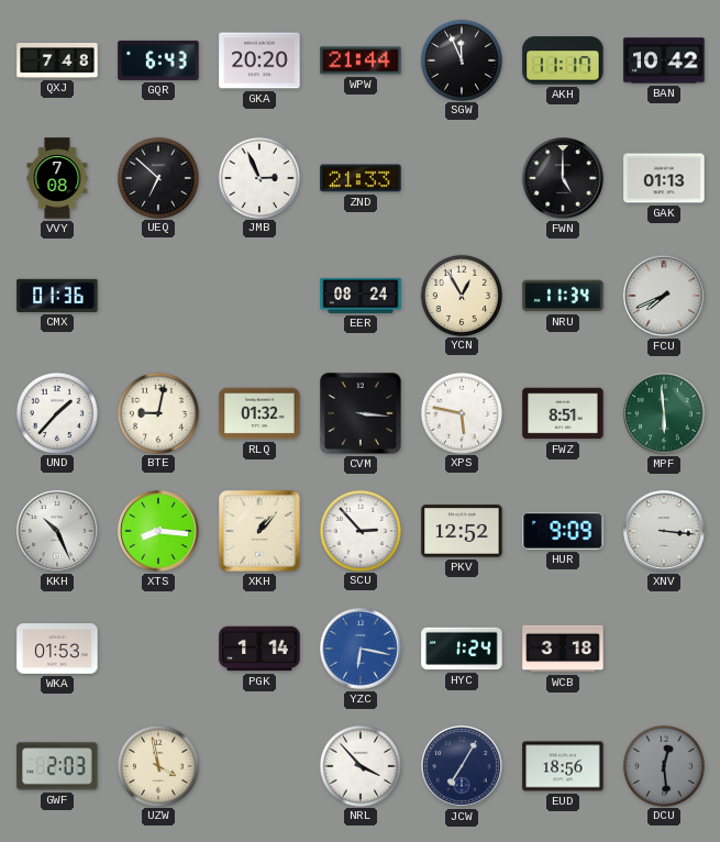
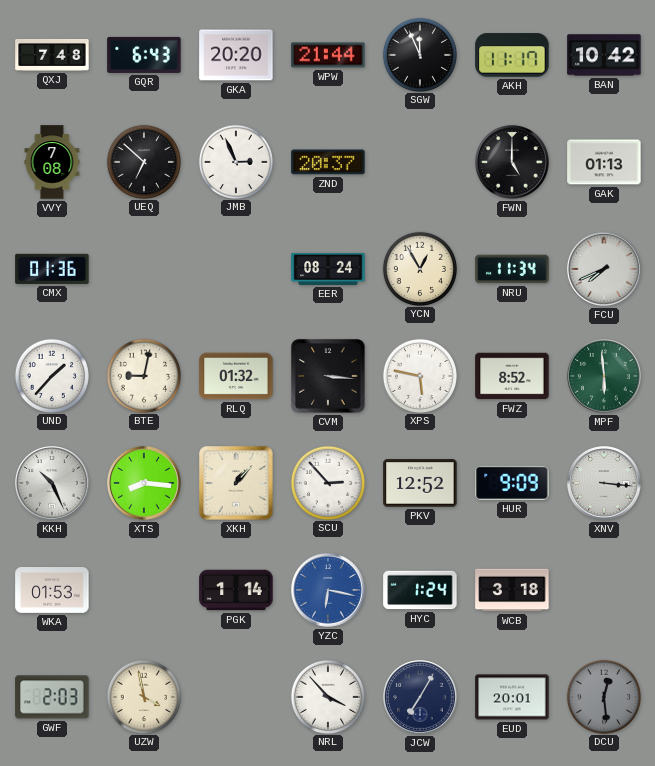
ZND: 21:33 -> 20:37
FWZ: 8:51 -> 8:52
EUD: 18:56 -> 20:01
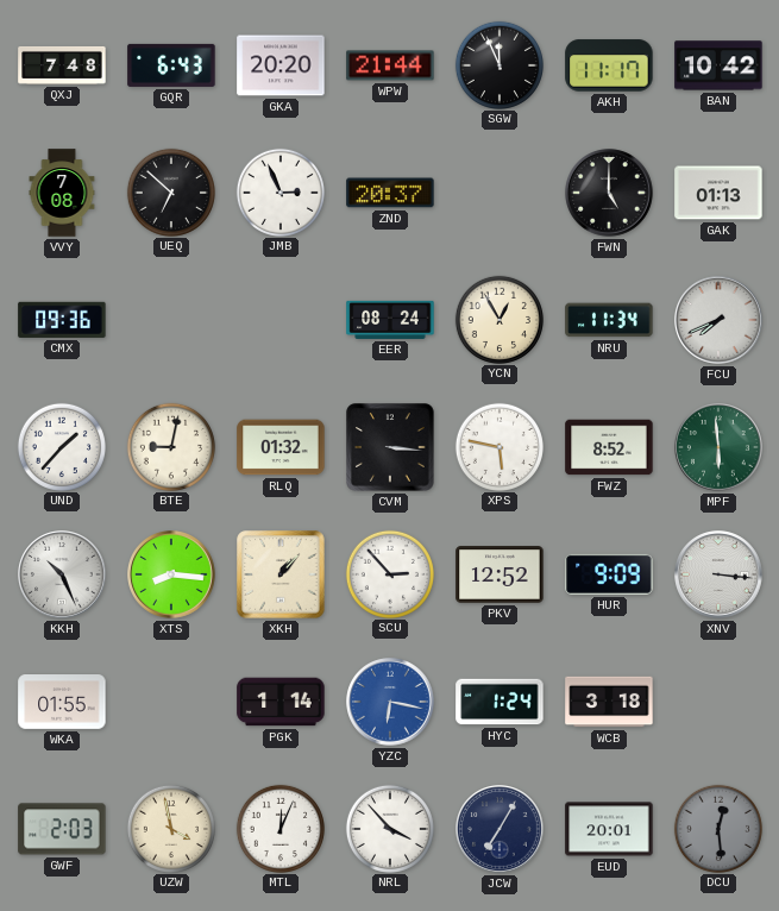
CMX: 01:36 -> 09:36
WKA: 01:53 -> 01:55
MTL: none -> 12:04
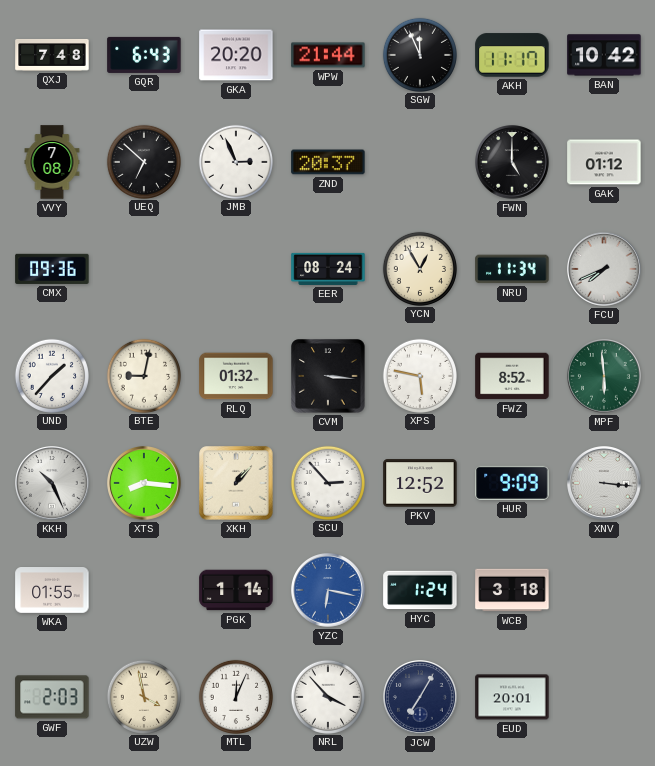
GAK: 01:13 -> 01:12
DCU: 12:29 -> none
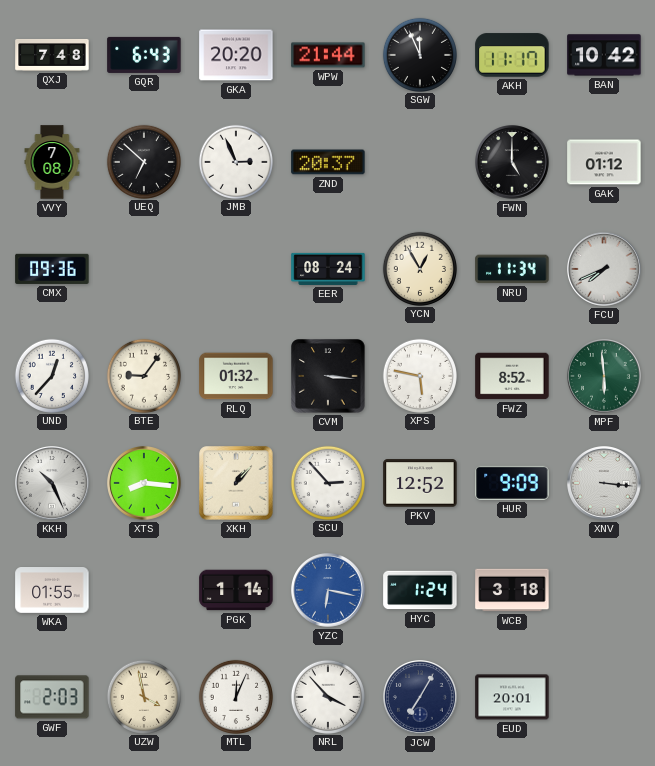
UND: 1:37 -> 12:37
BTE: 9:02 -> 9:06
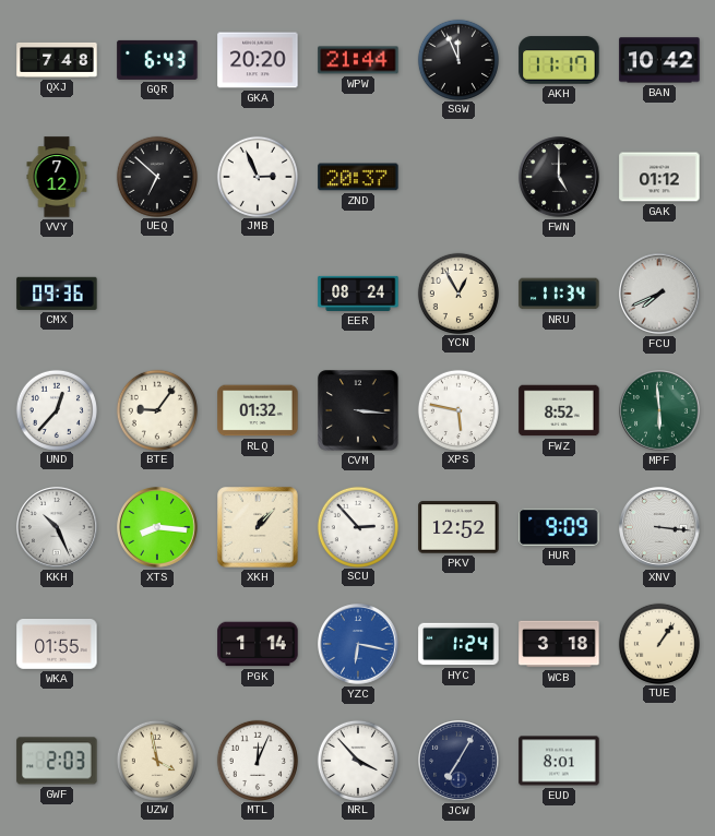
VVY: 7:08 -> 7:12
TUE: none -> 1:06
EUD: 20:01 -> 8:01
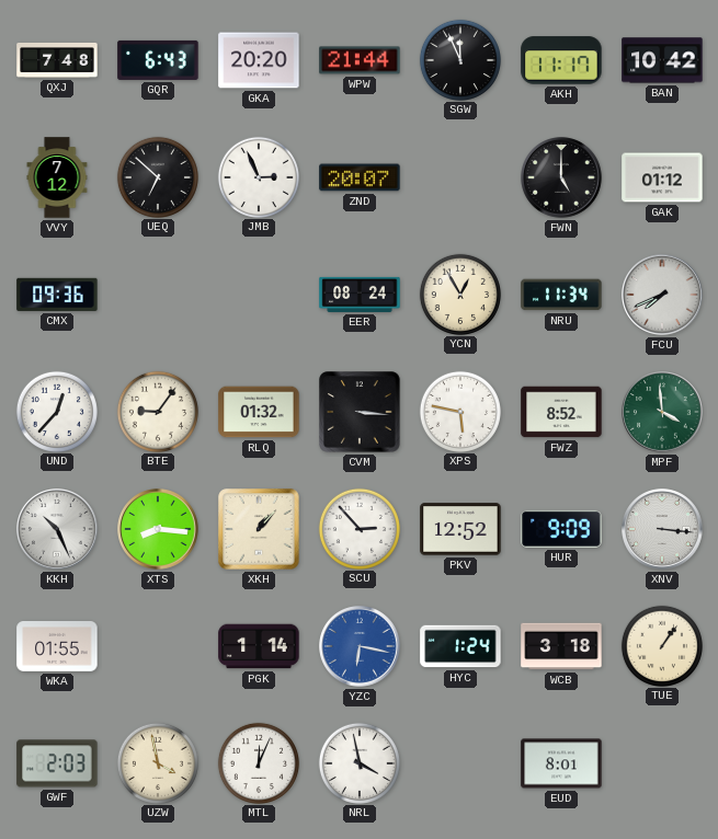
ZND: 20:37 -> 20:07
MPF: 5:59 -> 3:59
NRL: 3:53 -> 3:58
JCW: 7:05 -> none
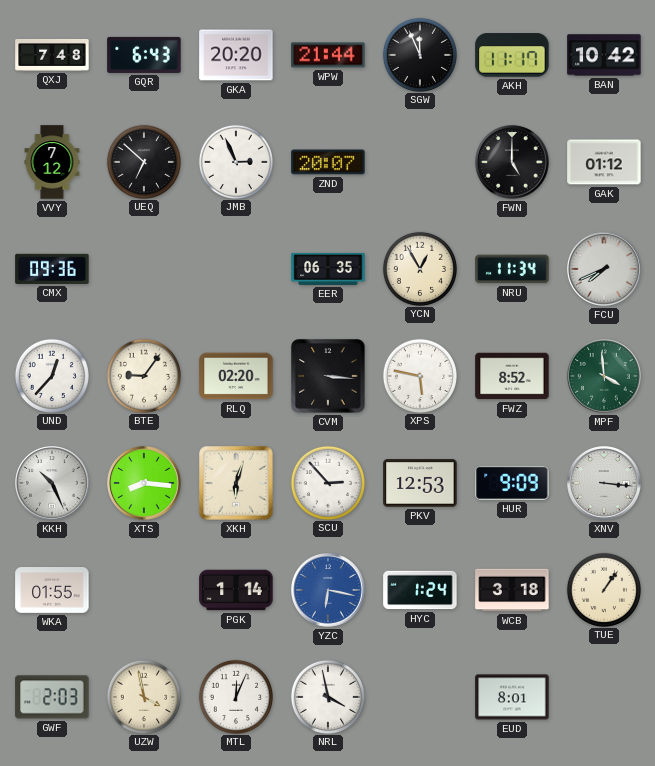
EER: 08:24 -> 06:35
RLQ: 01:32 -> 02:20
XKH: 1:07 -> 6:03
PKV: 12:52 -> 12:53
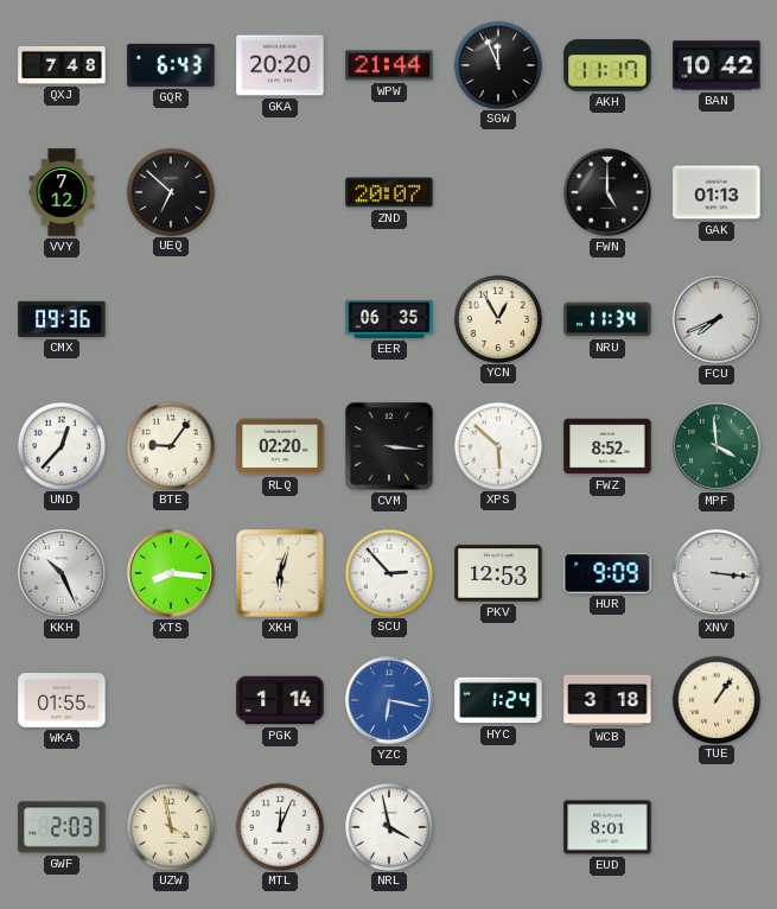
JMB: 2:56 -> none
GAK: 01:12 -> 01:13
XPS: 5:47 -> 5:52
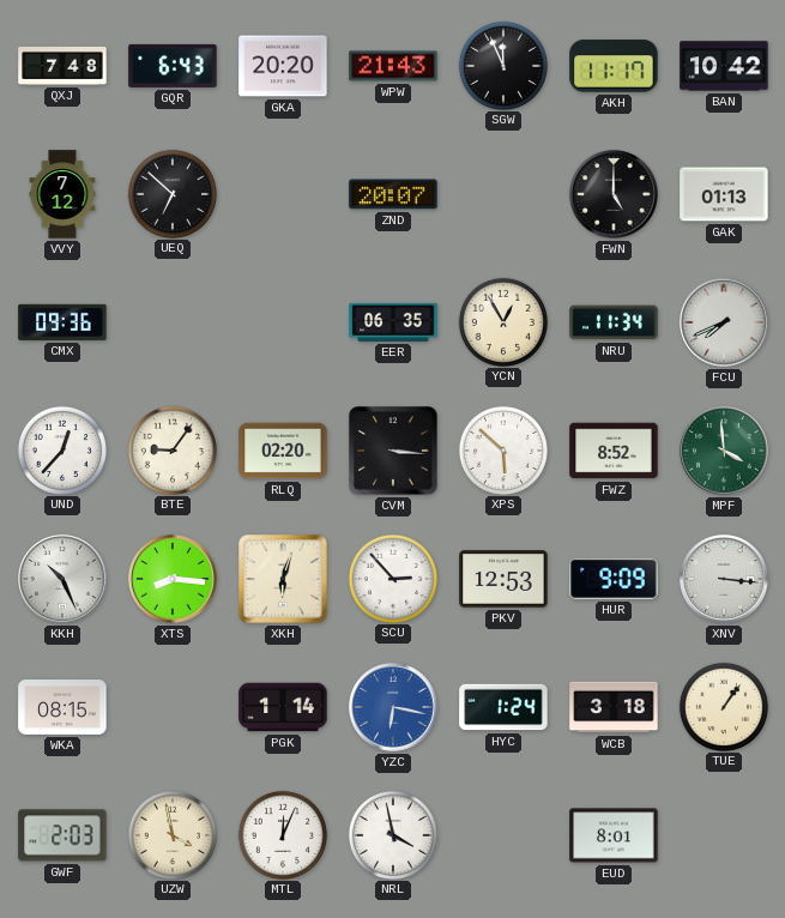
WPW: 21:44 -> 21:43
WKA: 01:55 -> 08:15
